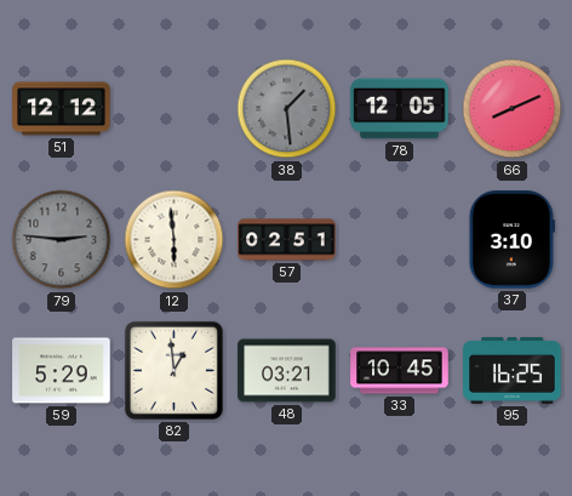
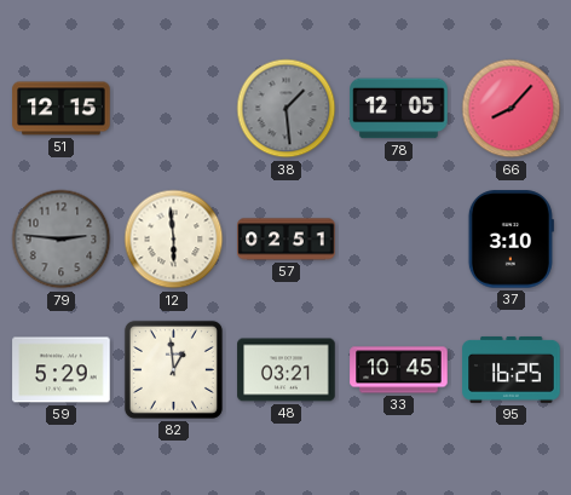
51: 12:12 -> 12:15
66: 8:11 -> 8:07
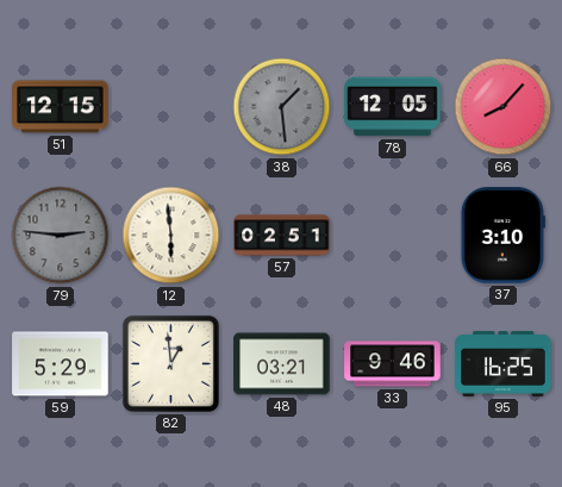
33: 10:45 -> 9:46
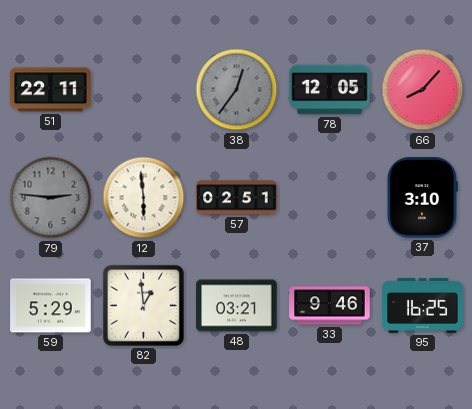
51: 12:15 -> 22:11
38: 1:29 -> 12:36
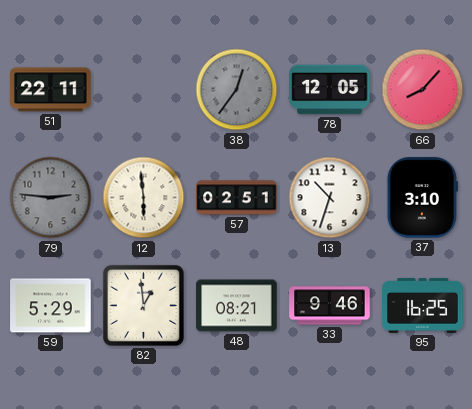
13: none -> 10:33
48: 03:21 -> 08:21
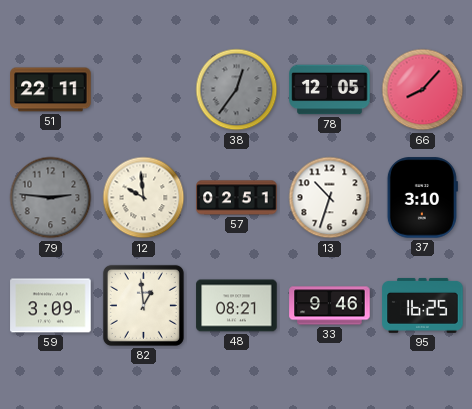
12: 5:59 -> 9:59
59: 5:29 -> 3:09
